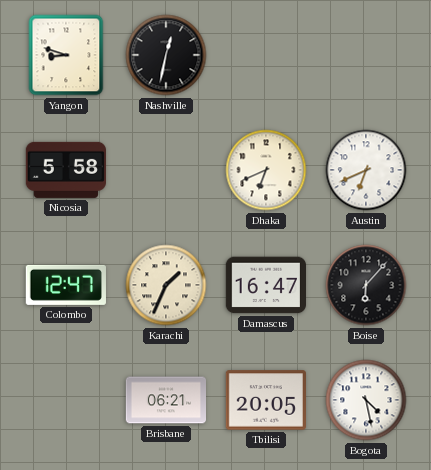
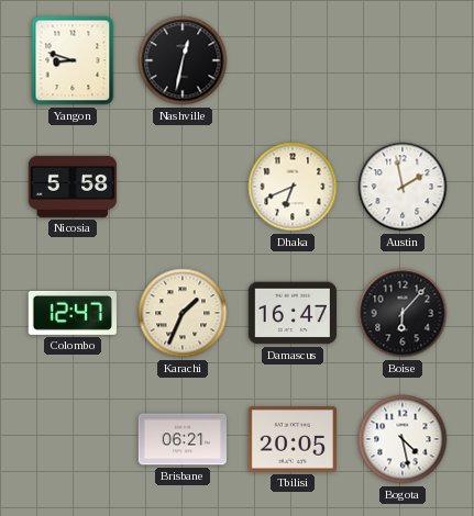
Austin: 6:41 -> 1:58
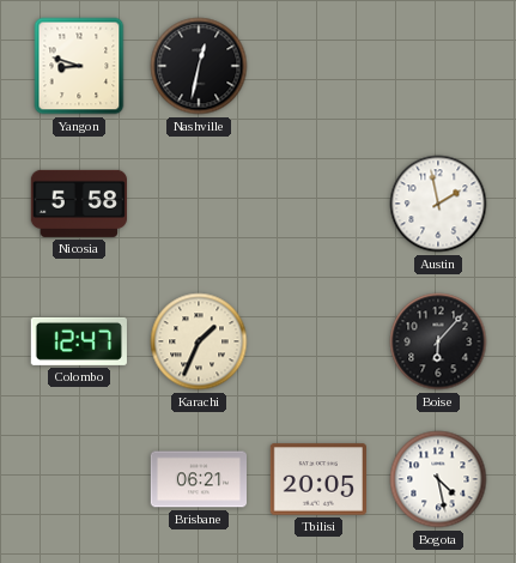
Dhaka: 6:41 -> none
Damascus: 16:47 -> none
